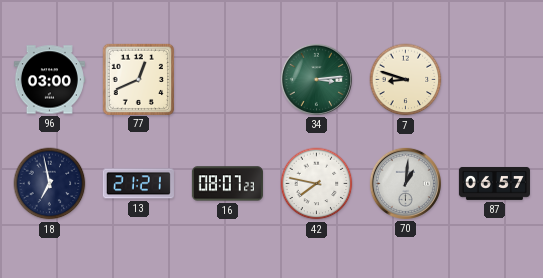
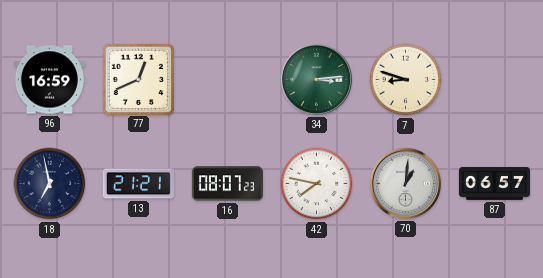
96: 03:00 -> 16:59
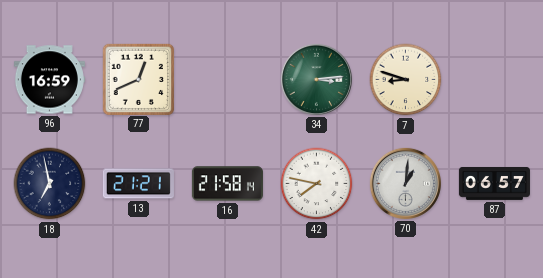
16: 08:07 -> 21:58
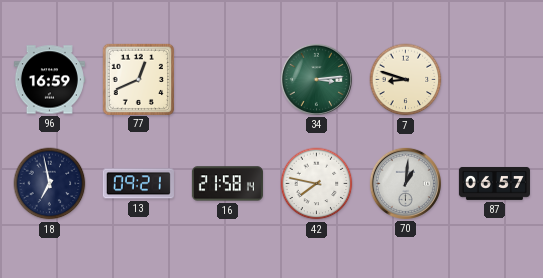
13: 21:21 -> 09:21
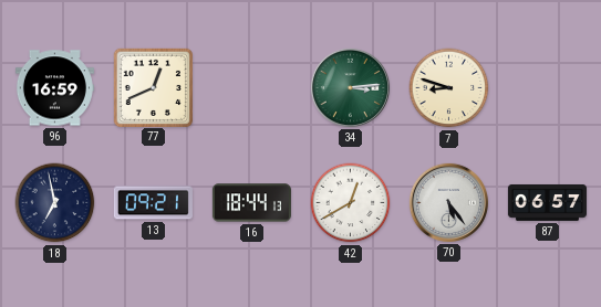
16: 21:58 -> 18:44
42: 7:47 -> 12:40
70: 1:01 -> 5:24
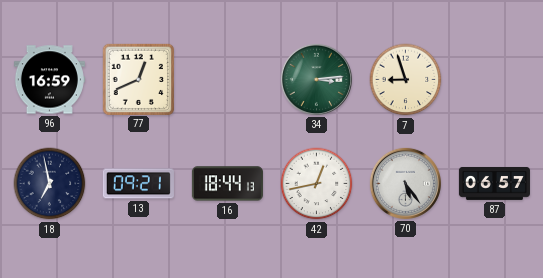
7: 8:48 -> 8:57
42: 12:40 -> 12:43
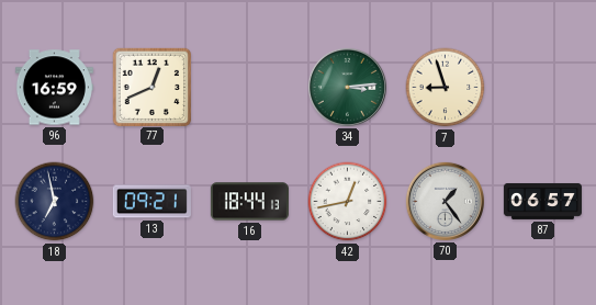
70: 5:24 -> 1:24
